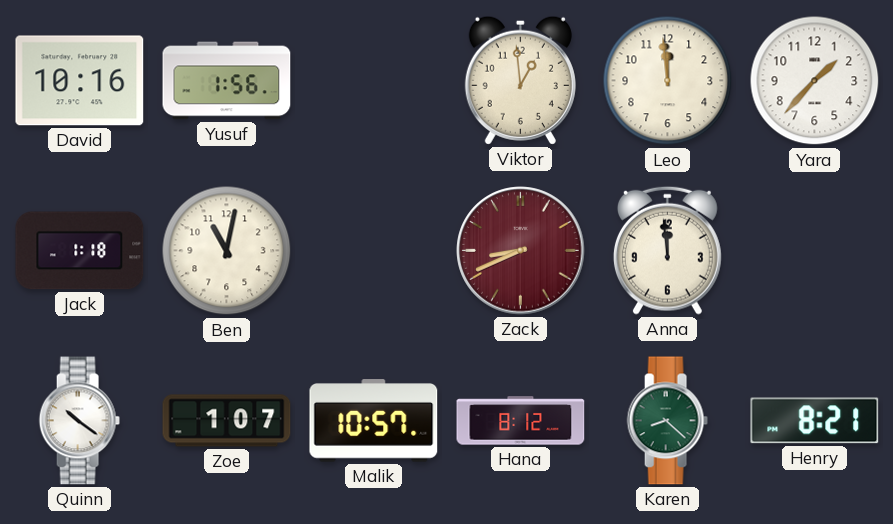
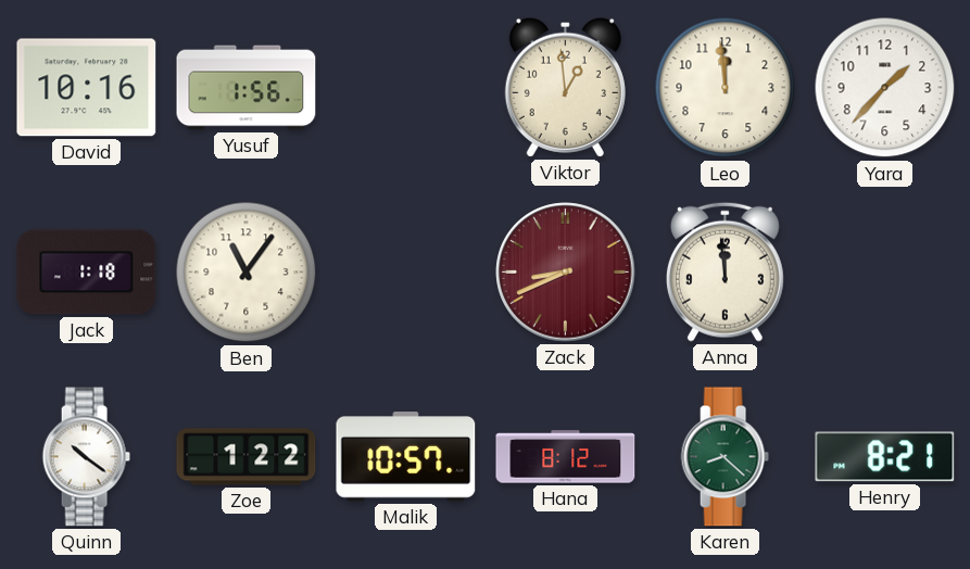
Ben: 11:02 -> 11:06
Zoe: 1:07 -> 1:22
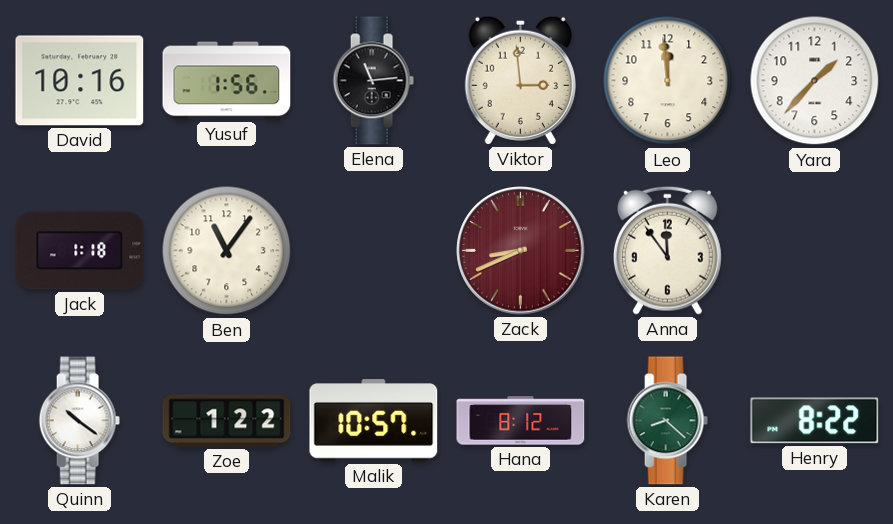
Elena: none -> 11:14
Viktor: 12:59 -> 2:59
Anna: 11:59 -> 11:54
Henry: 8:21 -> 8:22
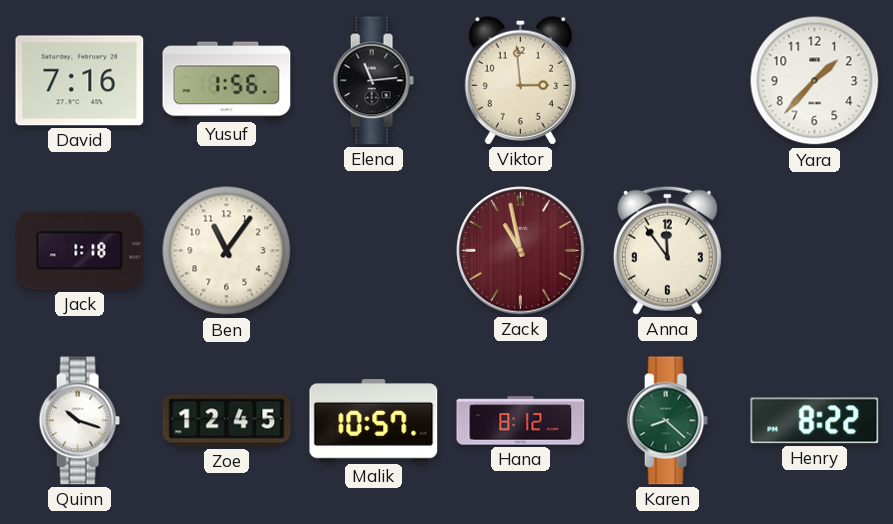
David: 10:16 -> 7:16
Leo: 11:59 -> none
Zack: 8:41 -> 10:58
Quinn: 10:21 -> 10:18
Zoe: 1:22 -> 12:45
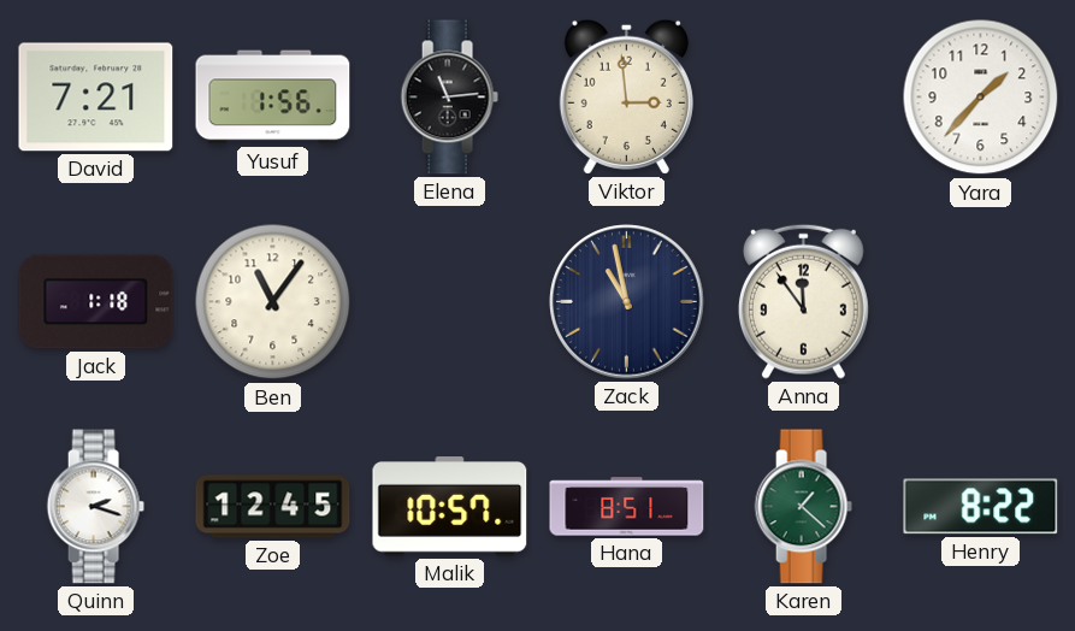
David: 7:16 -> 7:21
Zack dial: burgundy -> navy
Quinn: 10:18 -> 2:18
Hana: 8:12 -> 8:51
Karen: 8:22 -> 1:22
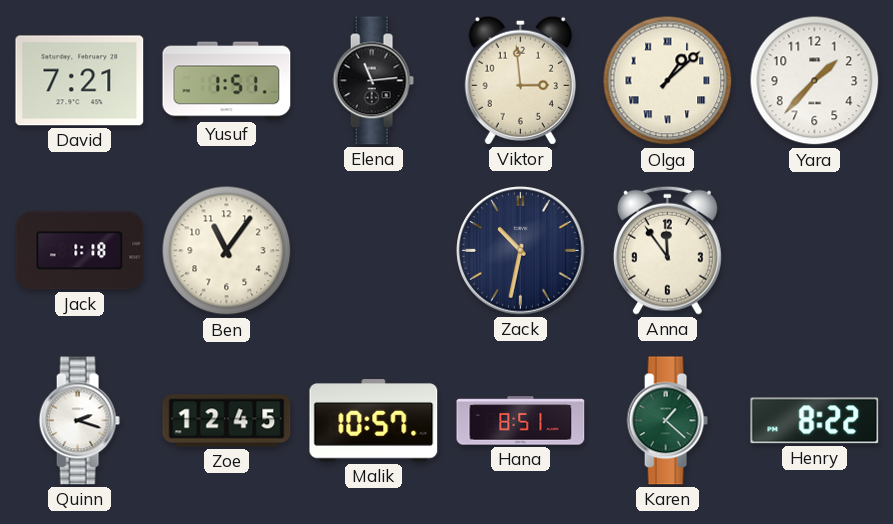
Yusuf: 1:56 -> 1:51
Olga: none -> 1:08
Zack: 10:58 -> 10:32
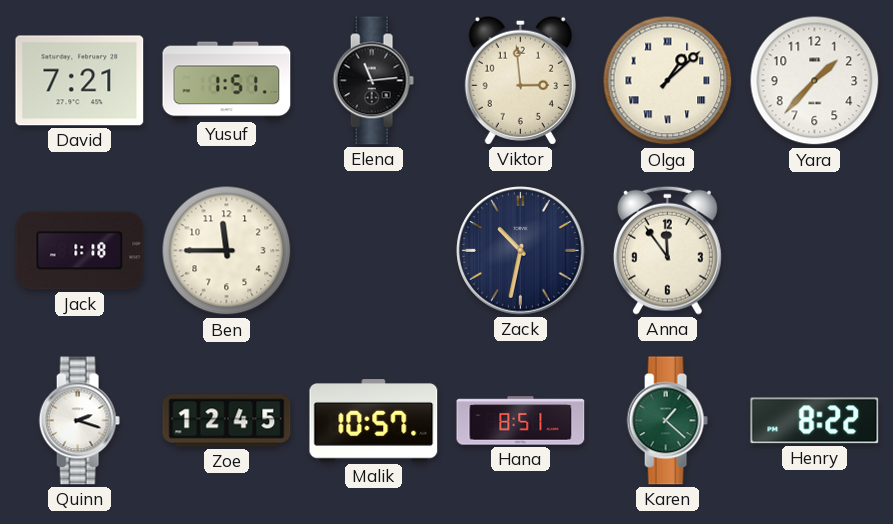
Ben: 11:06 -> 11:45
